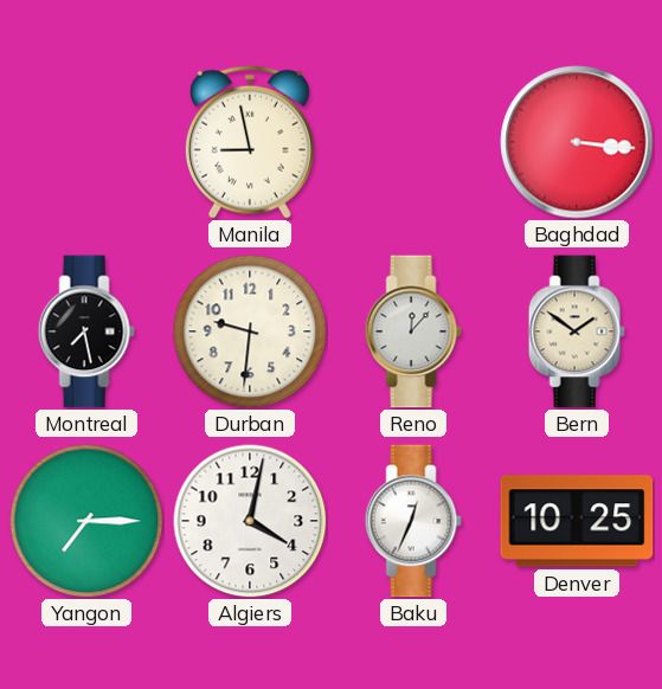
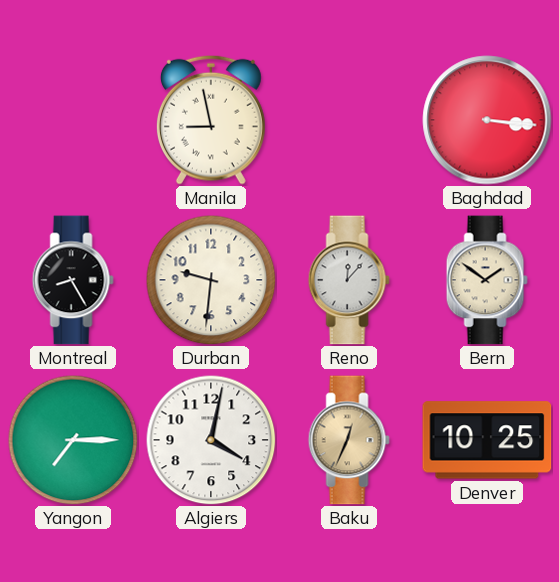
Montreal: 7:28 -> 8:25
Baku dial: white -> champagne
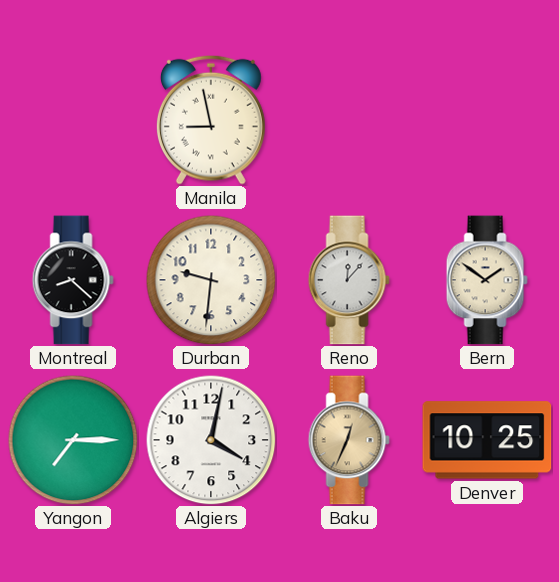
Baghdad: 3:16 -> none
Montreal: 8:25 -> 8:22
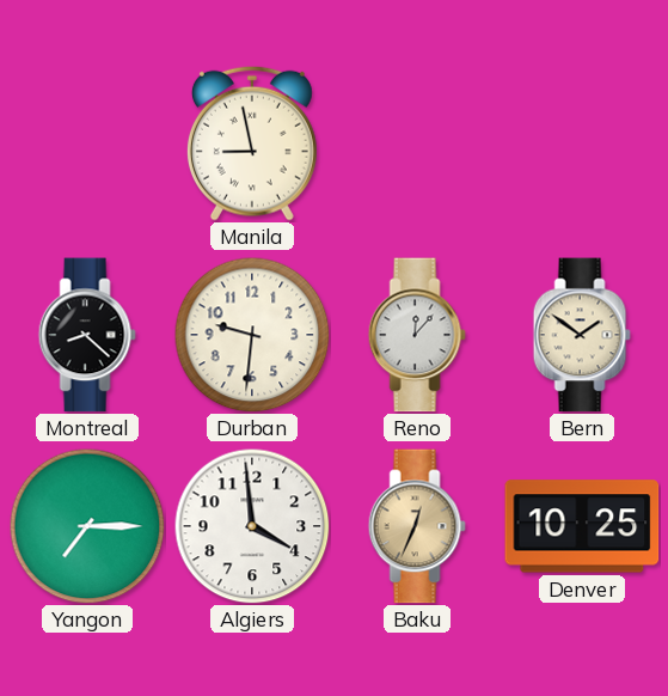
Algiers: 4:02 -> 3:59
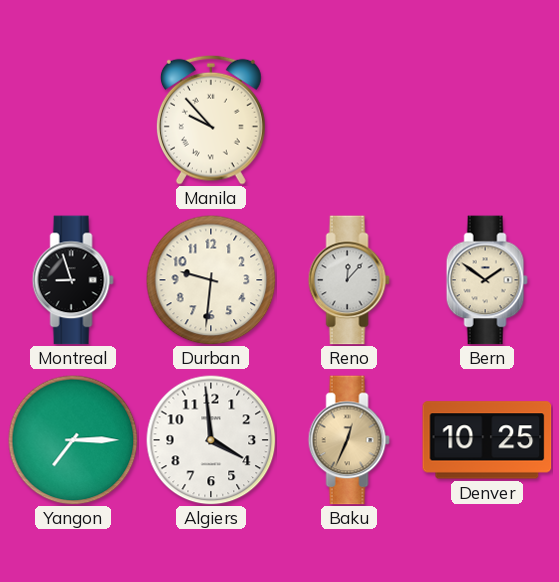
Manila: 8:58 -> 9:53
Montreal: 8:22 -> 8:57
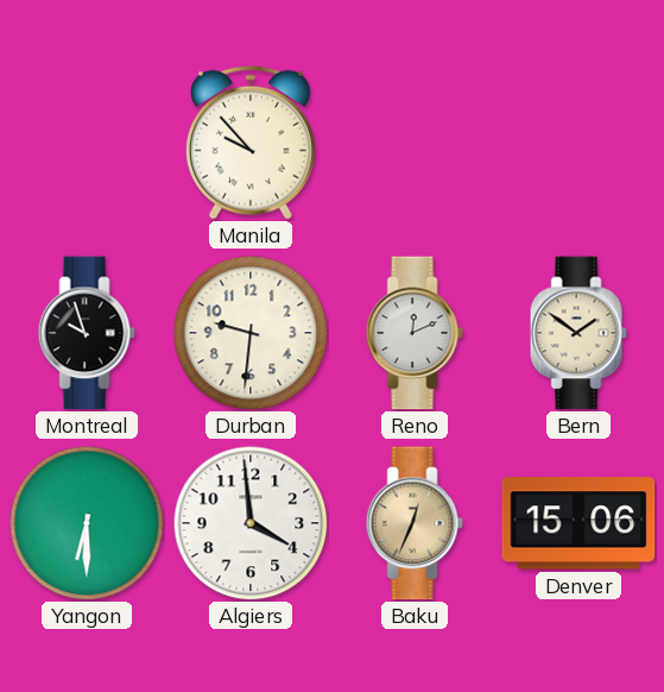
Montreal: 8:57 -> 9:57
Reno: 12:07 -> 12:11
Yangon: 7:15 -> 6:30
Denver: 10:25 -> 15:06
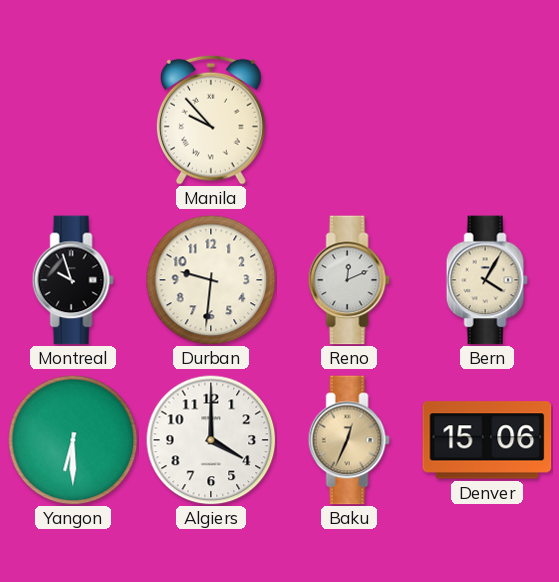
Bern: 1:51 -> 4:05
Algiers: 3:59 -> 4:00
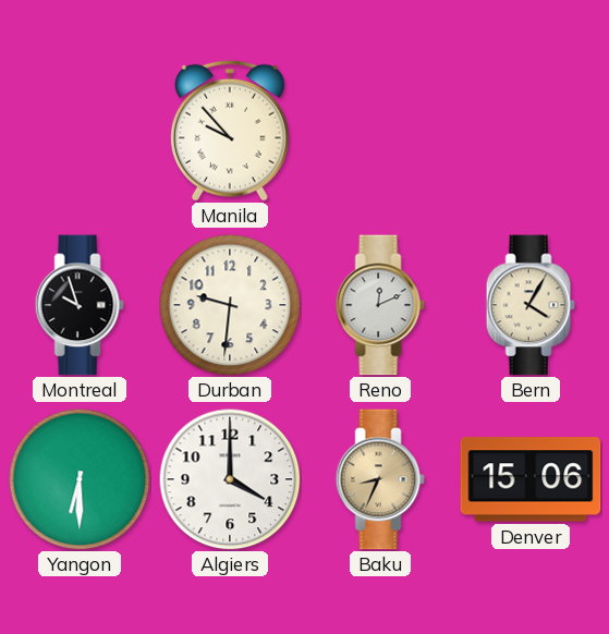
Baku: 12:34 -> 8:34
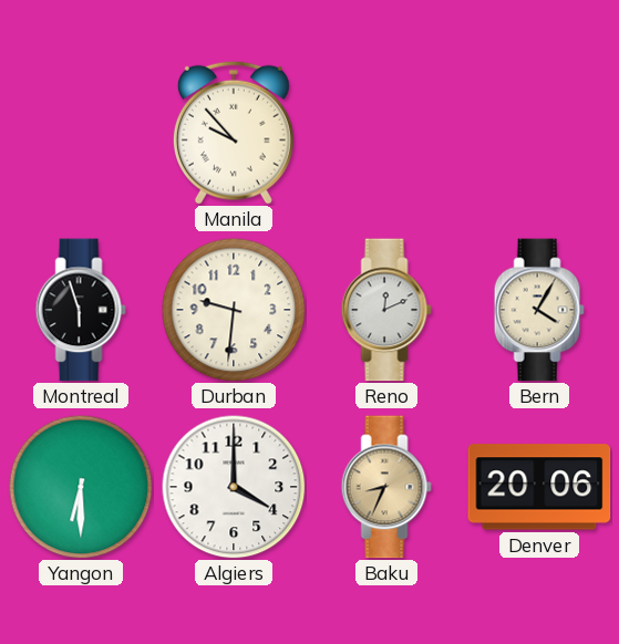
Montreal: 9:57 -> 5:57
Denver: 15:06 -> 20:06
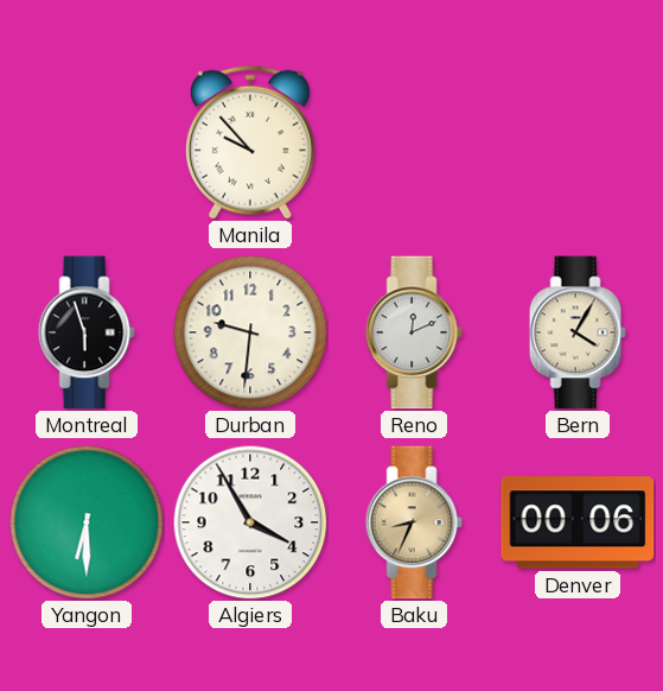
Algiers: 4:00 -> 3:55
Denver: 20:06 -> 00:06
